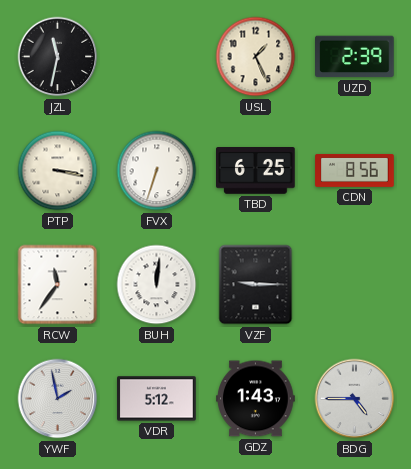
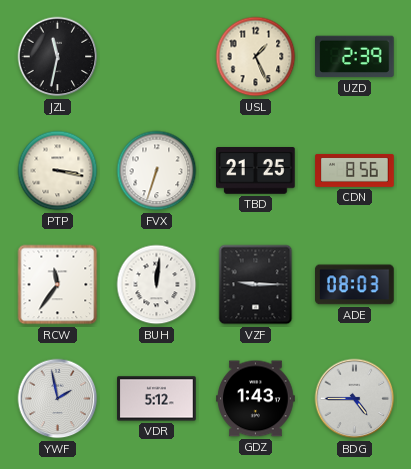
TBD: 6:25 -> 21:25
ADE: none -> 08:03
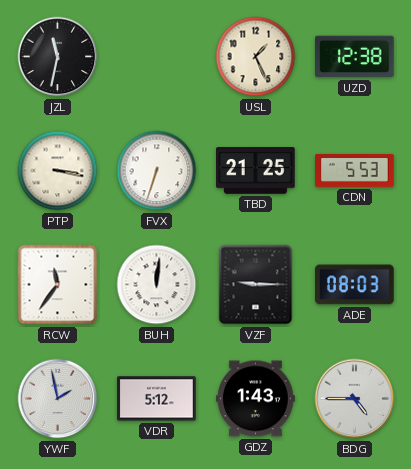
UZD: 2:39 -> 12:38
CDN: 8:56 -> 5:53
